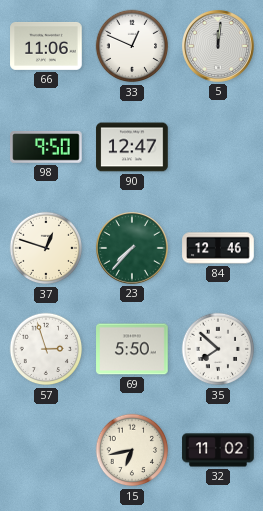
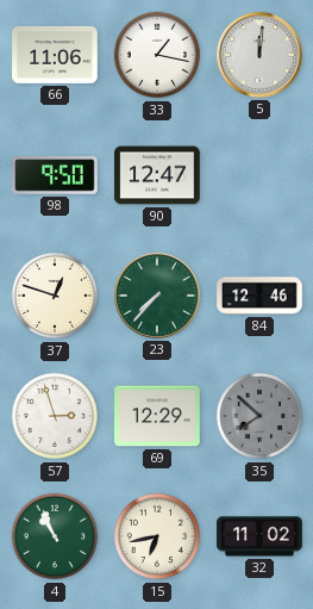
33: 12:49 -> 1:17
69: 5:50 -> 12:29
35 dial: white -> grey
4: none -> 10:56
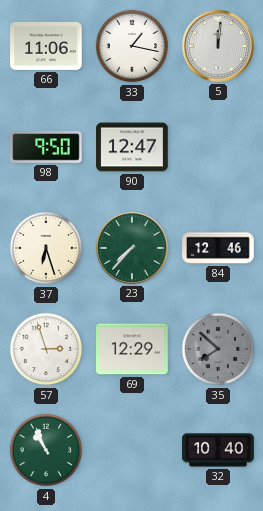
37: 12:48 -> 6:27
15: 6:43 -> none
32: 11:02 -> 10:40
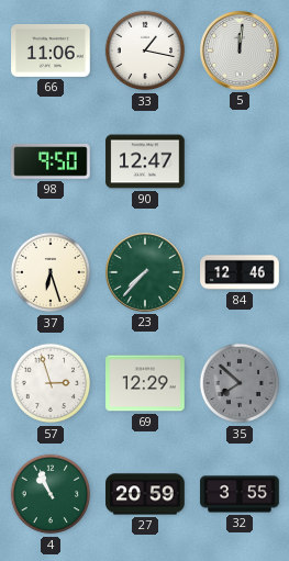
27: none -> 20:59
32: 10:40 -> 3:55
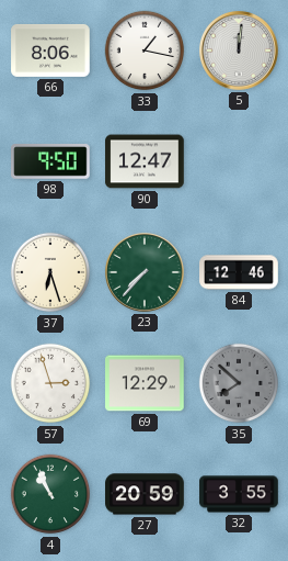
66: 11:06 -> 8:06
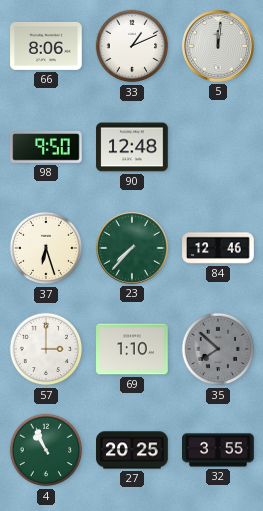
33: 1:17 -> 1:11
90: 12:47 -> 12:48
57: 2:57 -> 3:00
69: 12:29 -> 1:10
27: 20:59 -> 20:25
